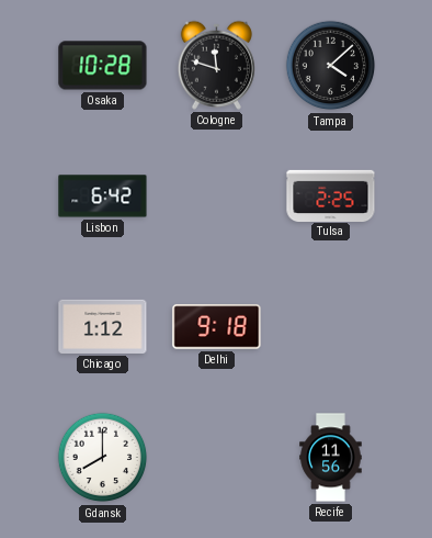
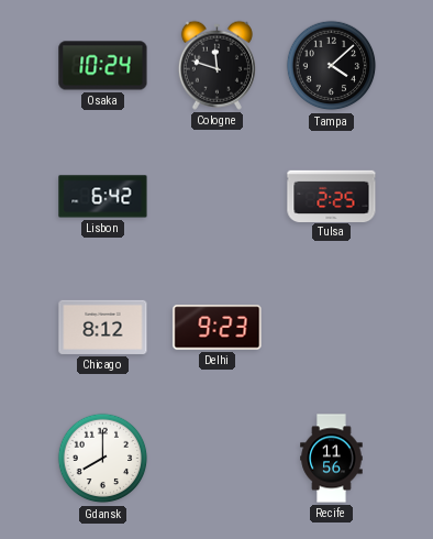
Osaka: 10:28 -> 10:24
Chicago: 1:12 -> 8:12
Delhi: 9:18 -> 9:23
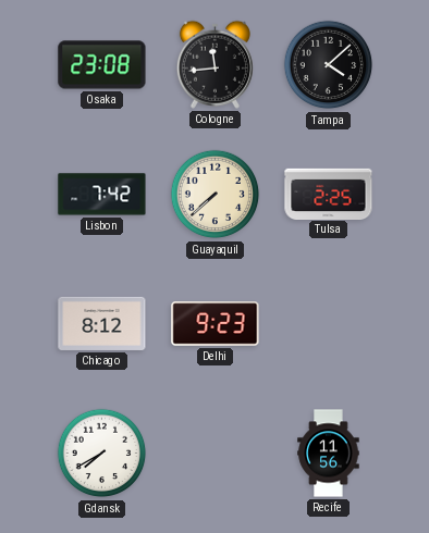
Osaka: 10:24 -> 23:08
Cologne: 11:48 -> 11:44
Lisbon: 6:42 -> 7:42
Guayaquil: none -> 7:38
Gdansk: 8:00 -> 7:40
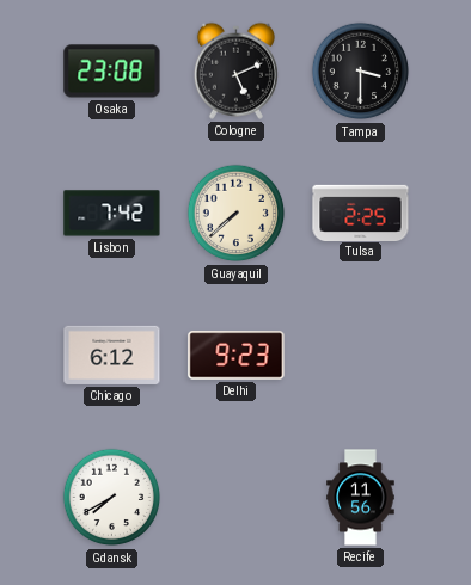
Cologne: 11:44 -> 5:11
Tampa: 4:08 -> 3:30
Chicago: 8:12 -> 6:12
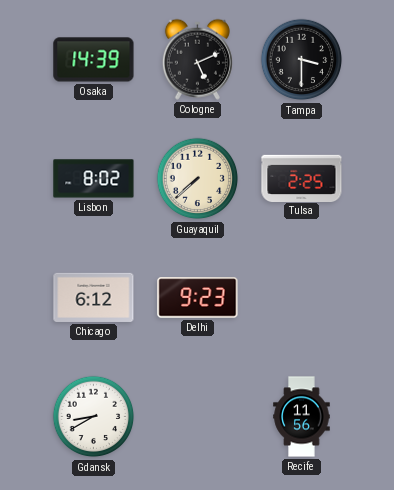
Osaka: 23:08 -> 14:39
Lisbon: 7:42 -> 8:02
Gdansk: 7:40 -> 8:40
